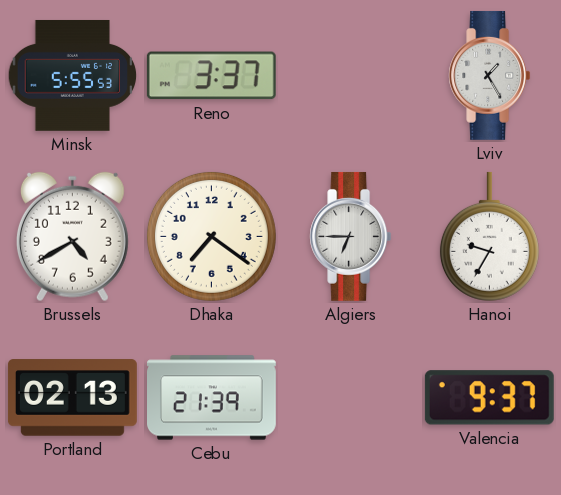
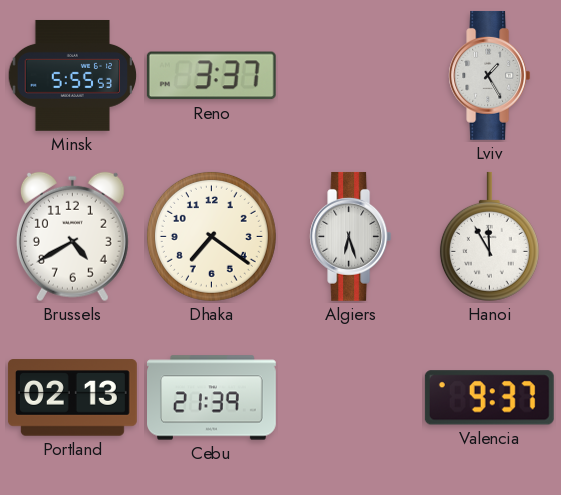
Algiers: 6:45 -> 6:27
Hanoi: 9:35 -> 11:55
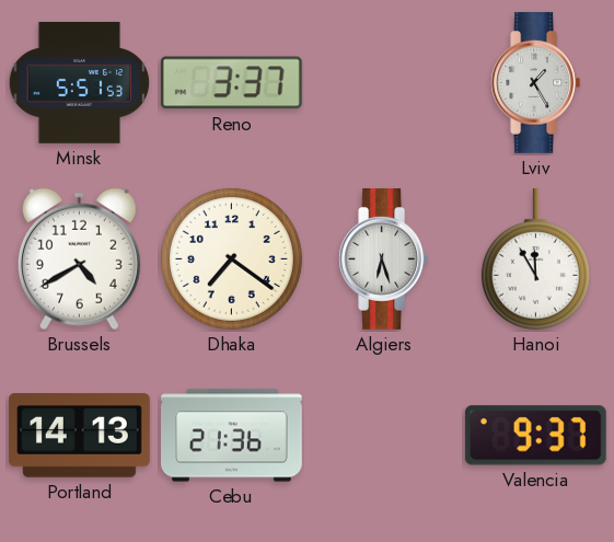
Minsk: 5:55 -> 5:51
Portland: 02:13 -> 14:13
Cebu: 21:39 -> 21:36
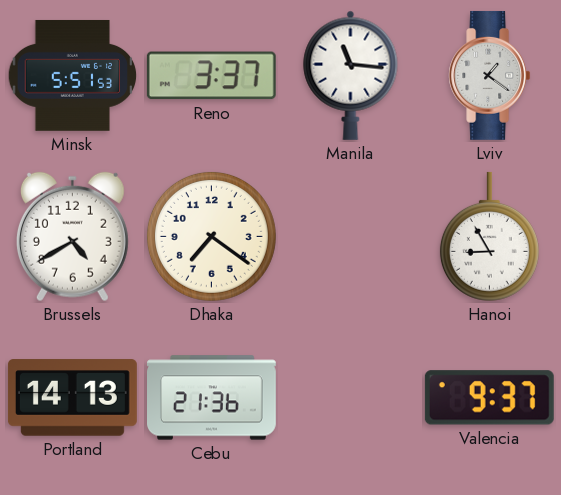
Manila: none -> 11:16
Lviv: 1:25 -> 1:21
Algiers: 6:27 -> none
Hanoi: 11:55 -> 8:55
